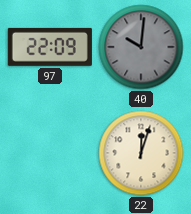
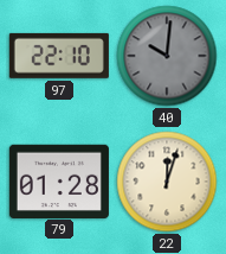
97: 22:09 -> 22:10
79: none -> 01:28
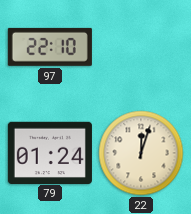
40: 10:01 -> none
79: 01:28 -> 01:24
